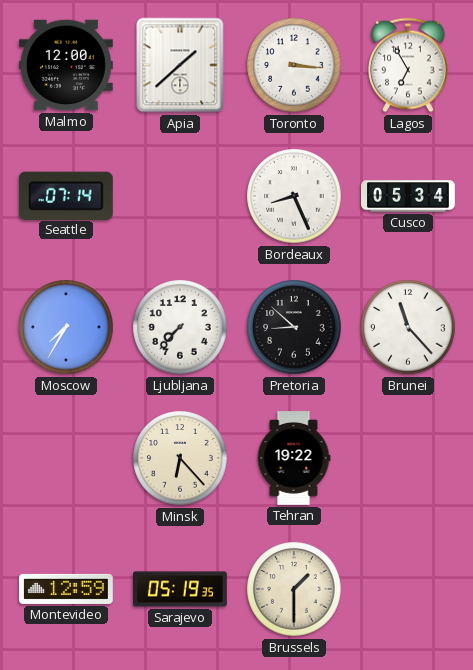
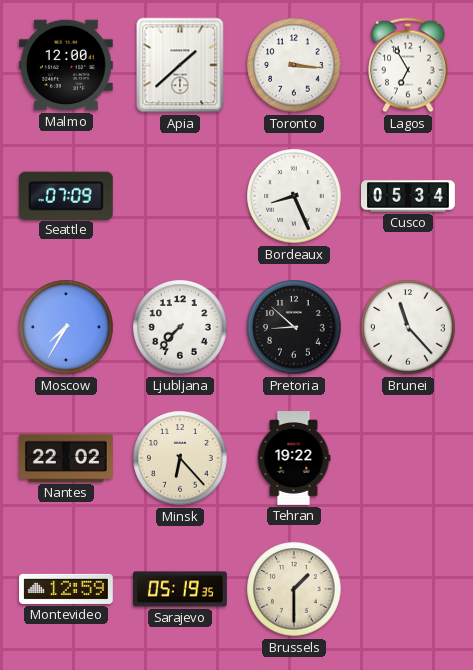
Seattle: 07:14 -> 07:09
Nantes: none -> 22:02
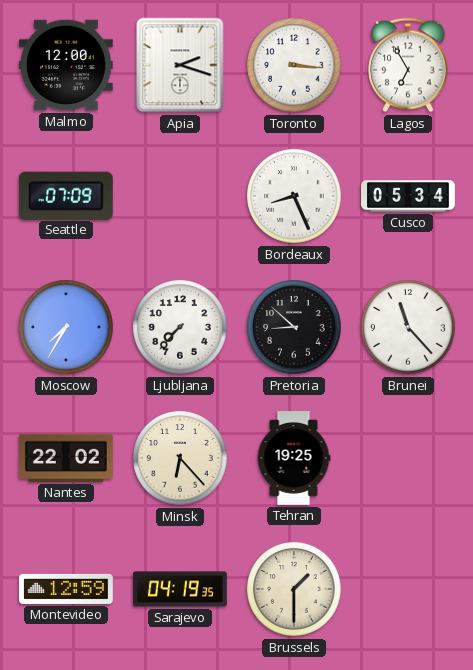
Apia: 1:38 -> 2:18
Tehran: 19:22 -> 19:25
Sarajevo: 05:19 -> 04:19
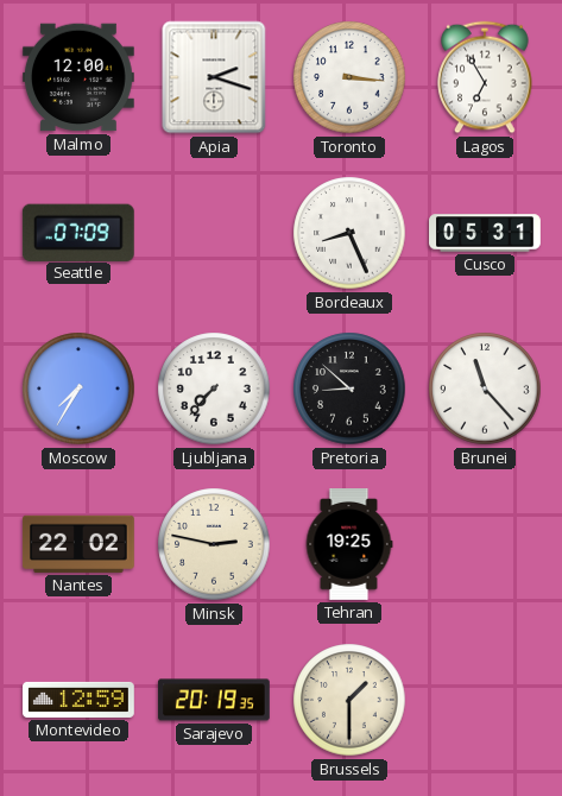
Cusco: 05:34 -> 05:31
Minsk: 6:23 -> 2:47
Sarajevo: 04:19 -> 20:19
